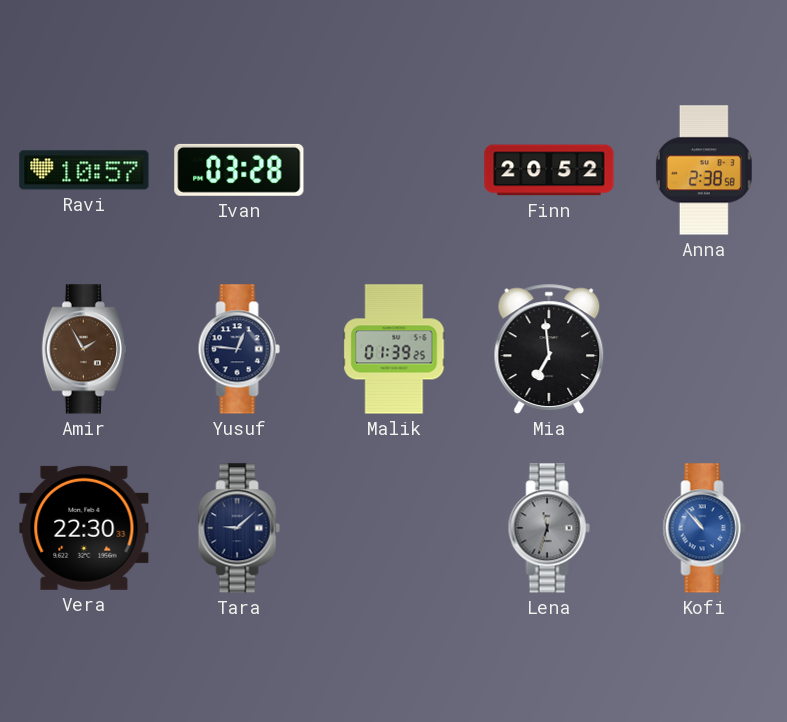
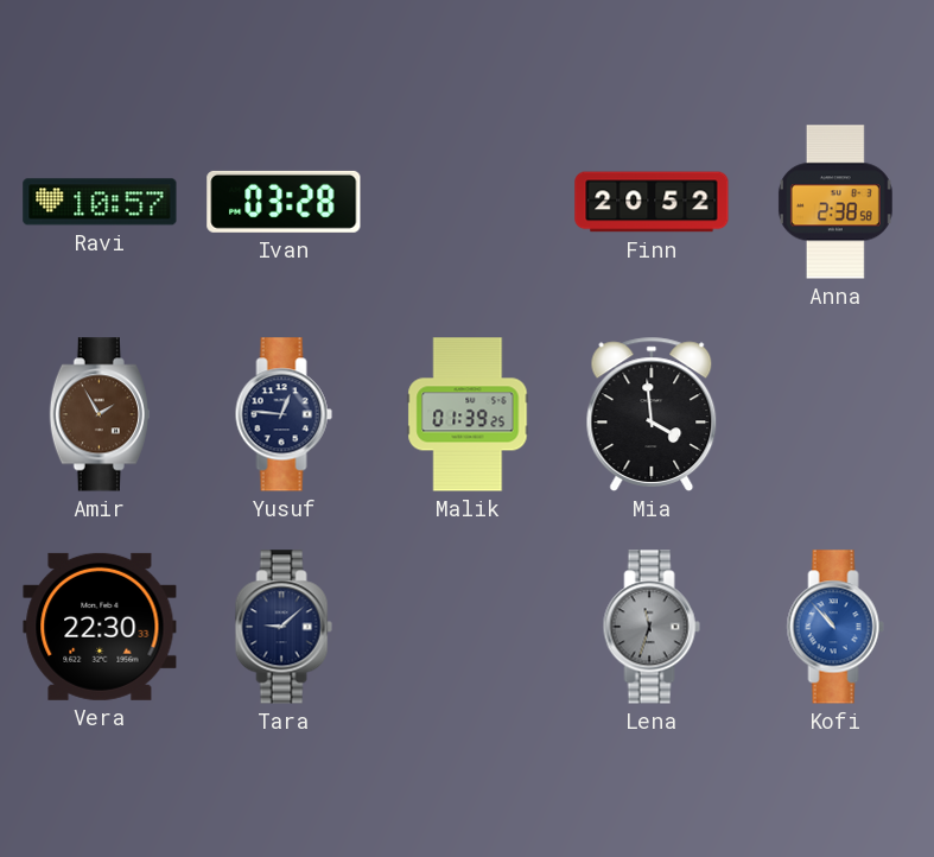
Mia: 6:59 -> 3:59
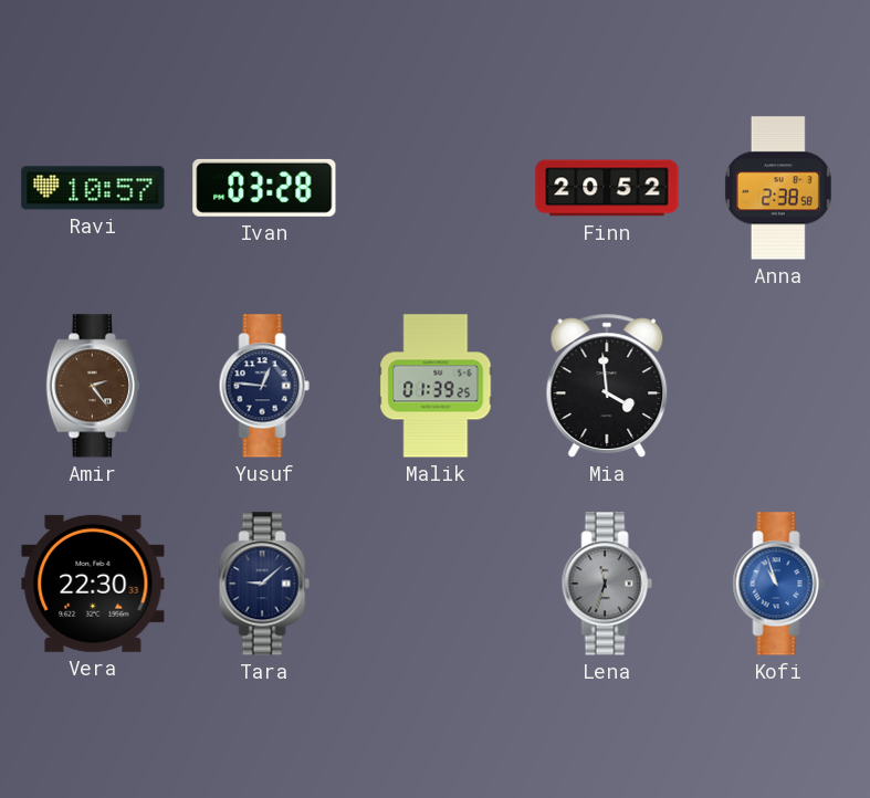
Amir: 1:55 -> 2:24
Kofi: 10:53 -> 10:57
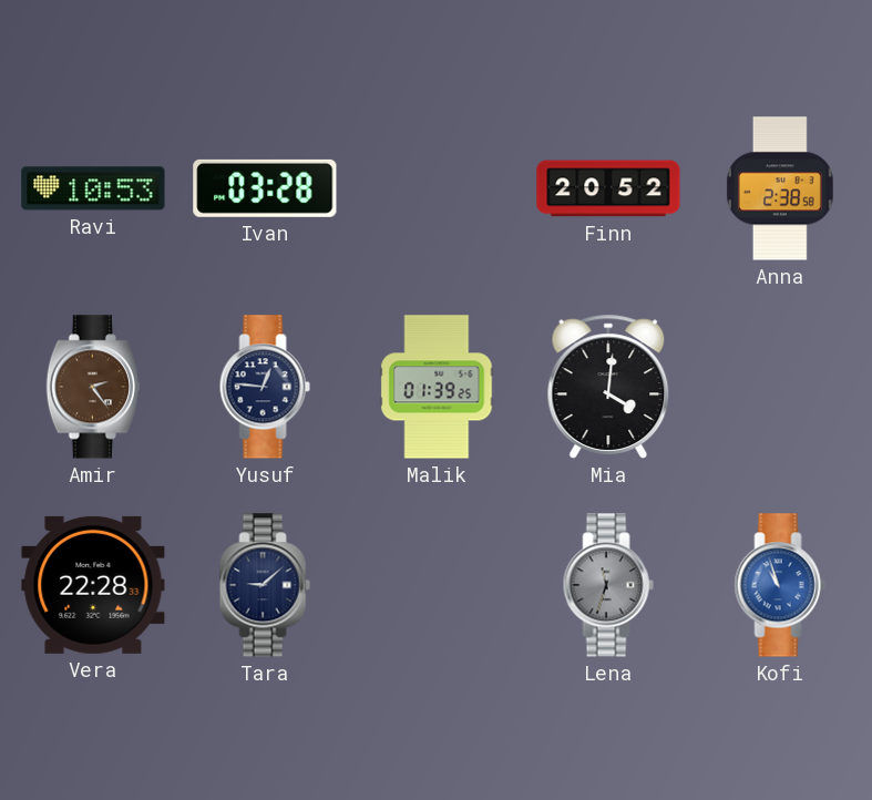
Ravi: 10:57 -> 10:53
Mia: 3:59 -> 4:01
Vera: 22:30 -> 22:28
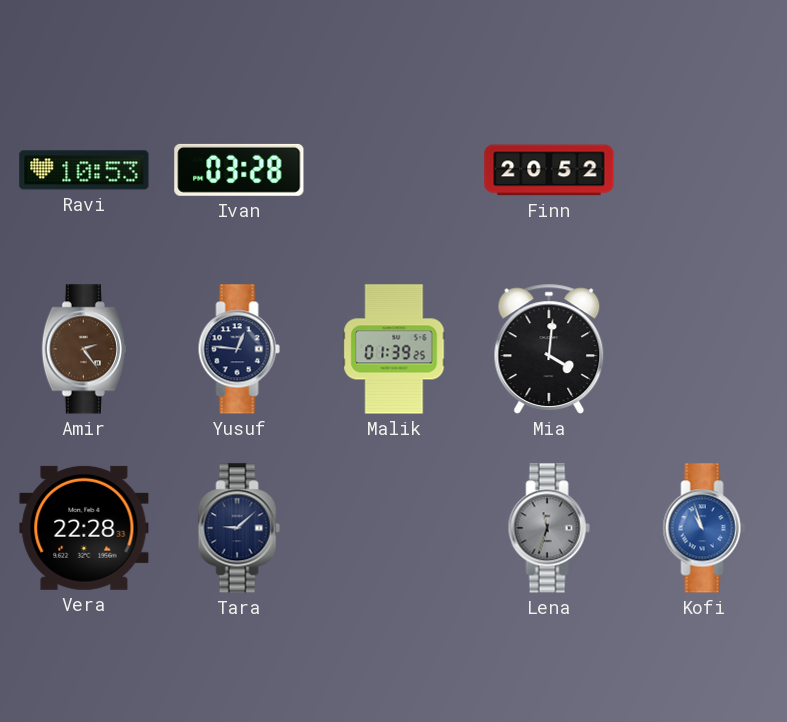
Anna: 2:38 -> none
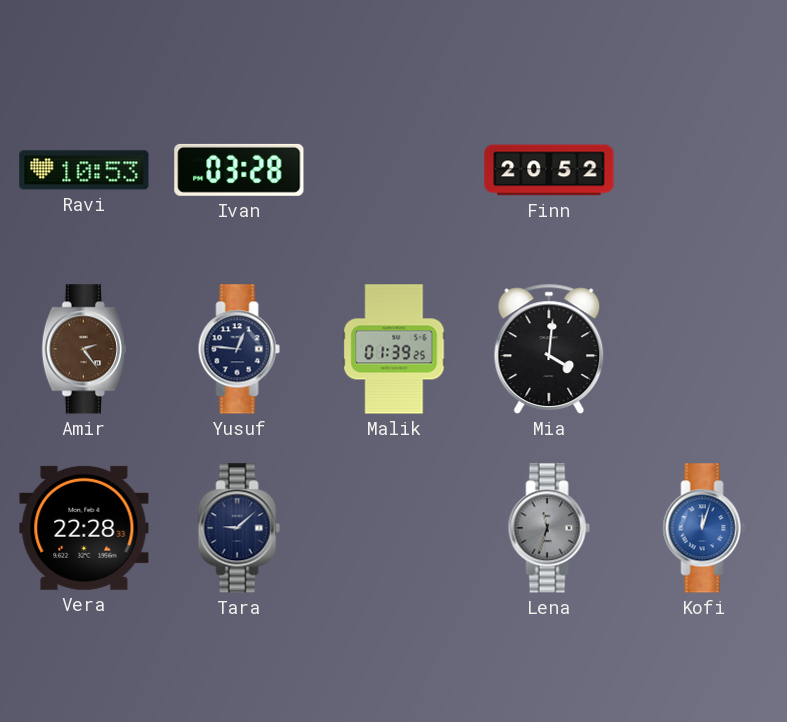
Kofi: 10:57 -> 12:03
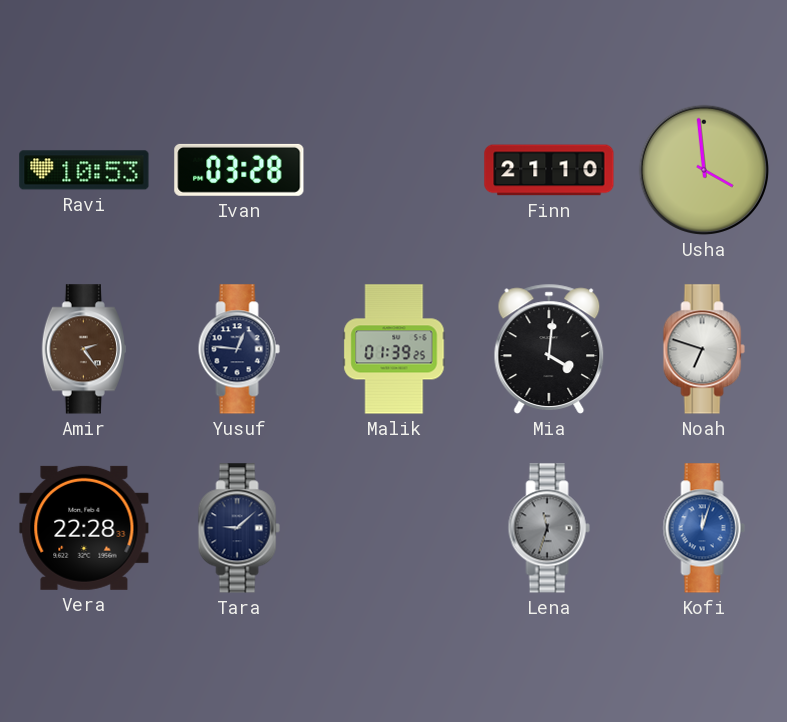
Finn: 20:52 -> 21:10
Usha: none -> 3:59
Noah: none -> 6:48
